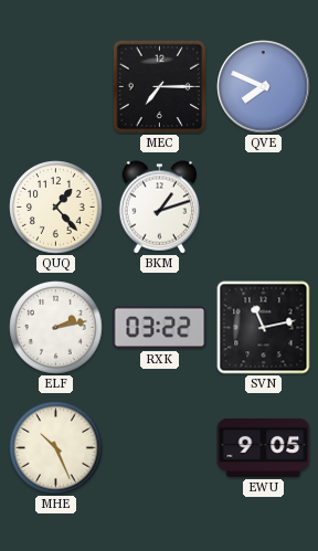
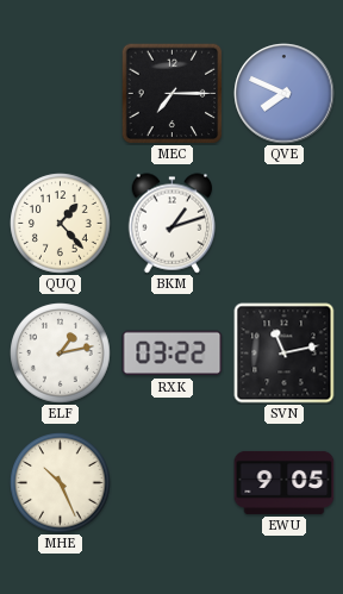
ELF: 2:13 -> 1:13
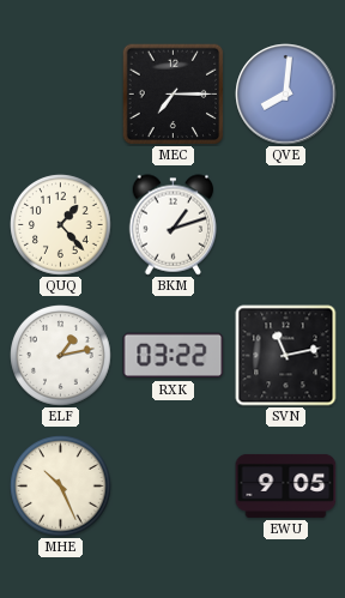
QVE: 7:49 -> 8:01
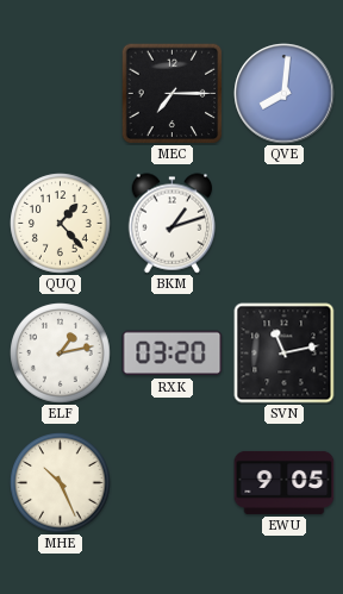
RXK: 03:22 -> 03:20
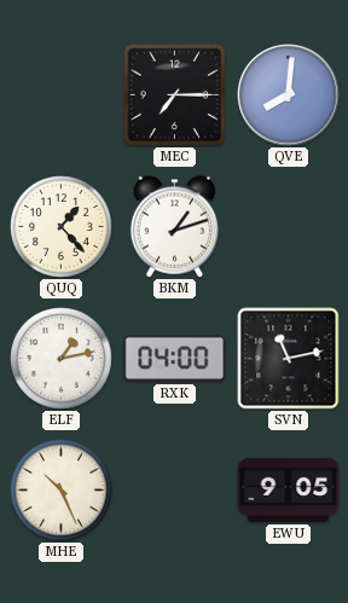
RXK: 03:20 -> 04:00
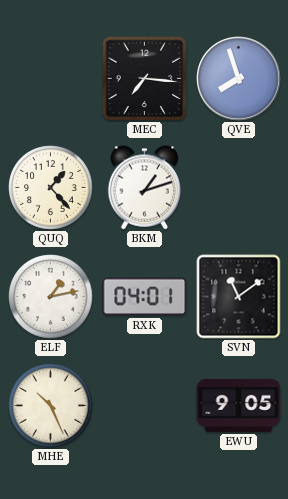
MEC: 7:15 -> 7:16
QVE: 8:01 -> 7:57
RXK: 04:00 -> 04:01
SVN: 11:13 -> 11:09
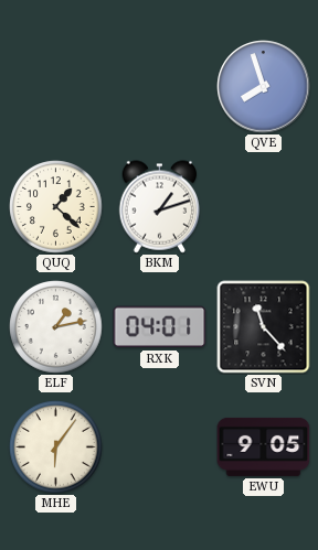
MEC: 7:16 -> none
QUQ: 1:23 -> 1:22
SVN: 11:09 -> 11:23
MHE: 10:26 -> 6:06
